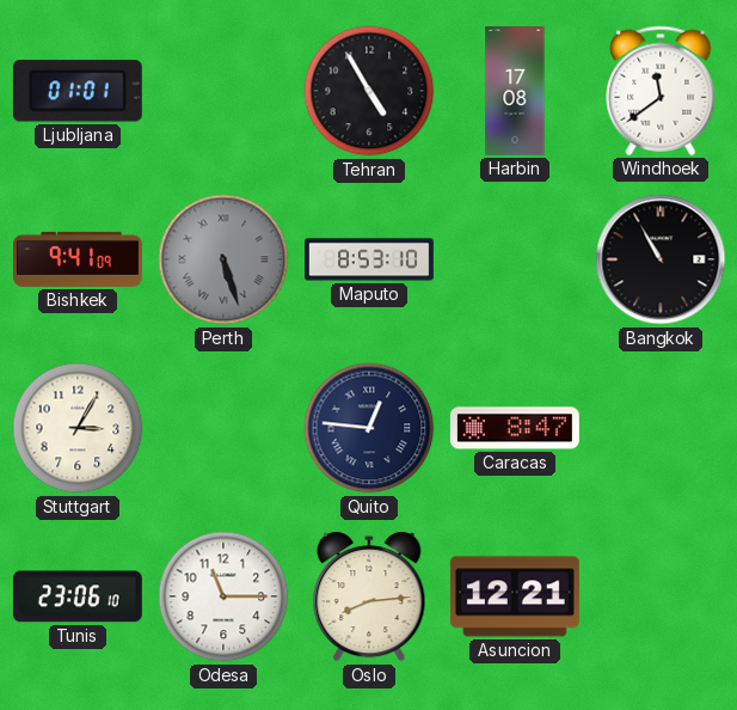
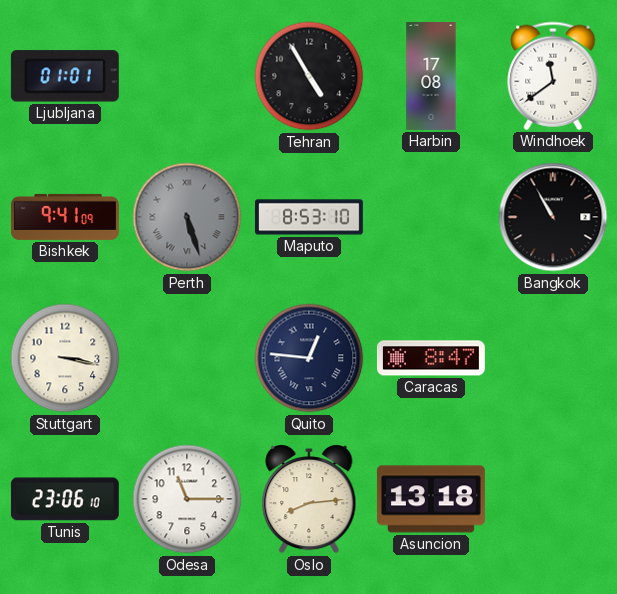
Stuttgart: 3:05 -> 3:17
Asuncion: 12:21 -> 13:18
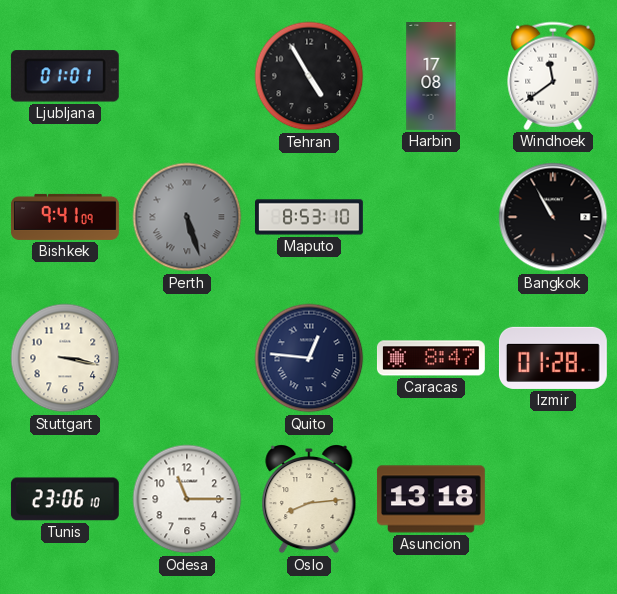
Izmir: none -> 01:28
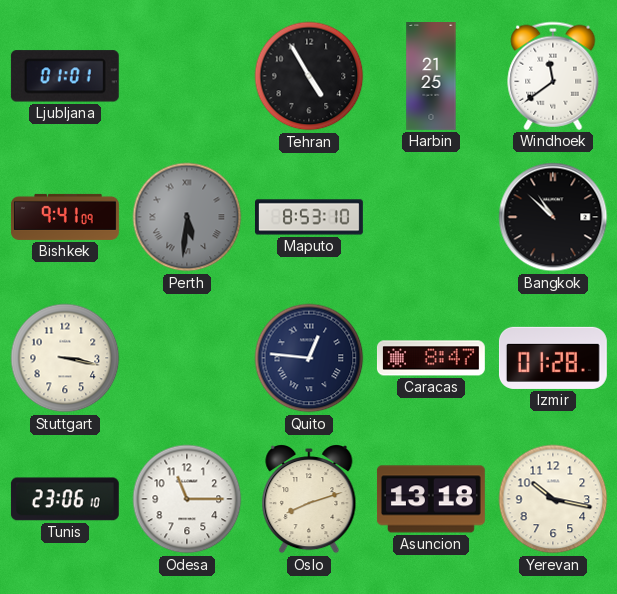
Harbin: 17:08 -> 21:25
Perth: 5:27 -> 5:31
Bangkok: 10:55 -> 10:52
Oslo: 8:14 -> 8:12
Yerevan: none -> 10:17
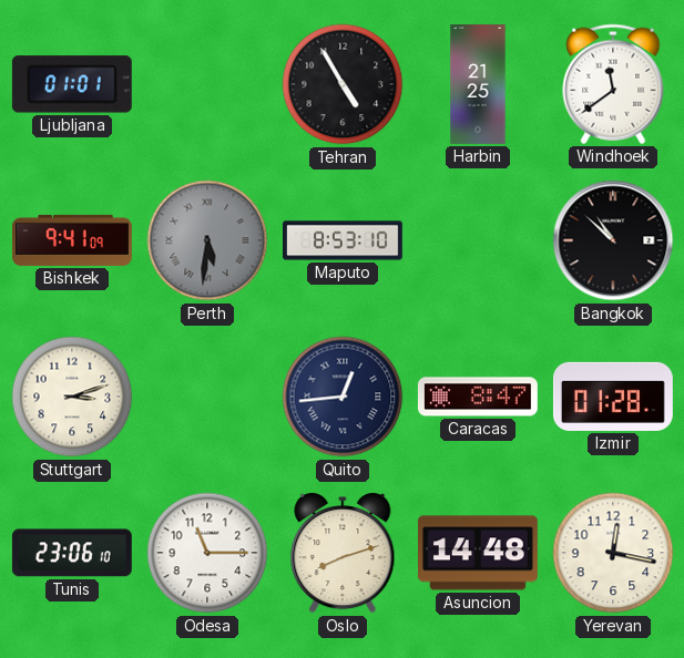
Stuttgart: 3:17 -> 3:12
Quito: 12:46 -> 12:44
Asuncion: 13:18 -> 14:48
Yerevan: 10:17 -> 12:17
